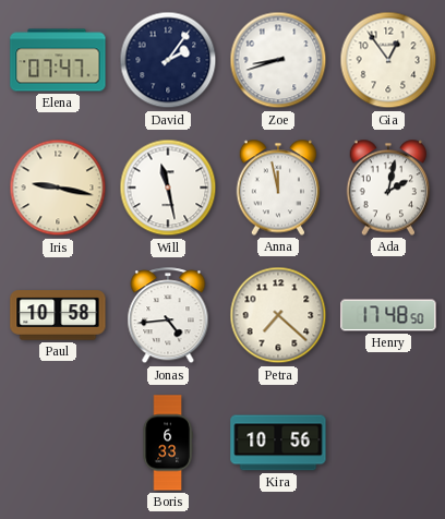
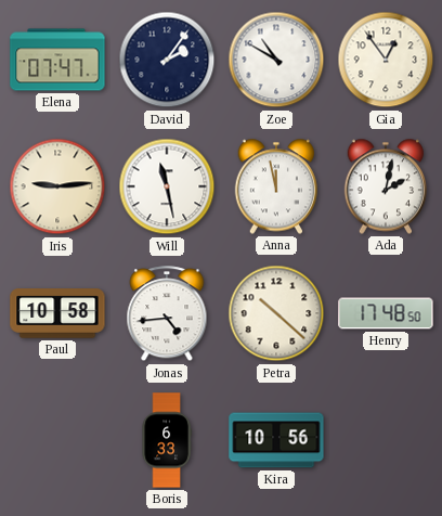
Zoe: 8:42 -> 10:50
Iris: 9:17 -> 9:14
Petra: 7:22 -> 10:22
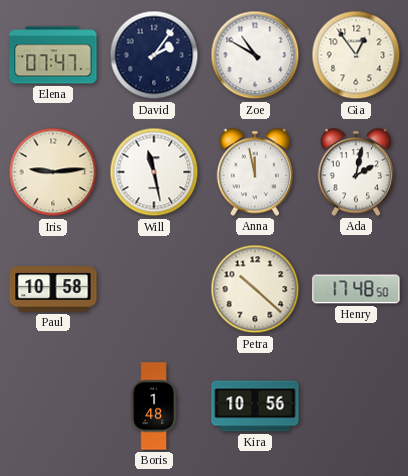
Jonas: 4:44 -> none
Boris: 6:33 -> 1:48
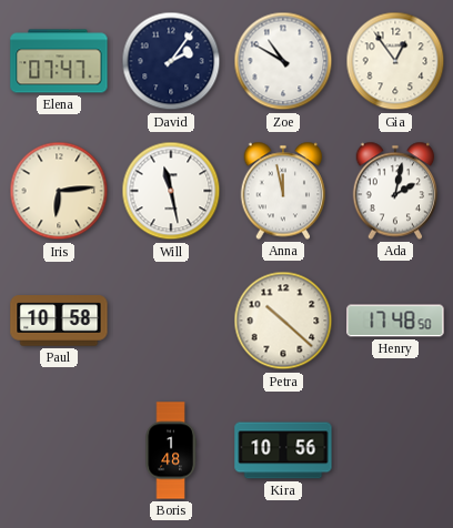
Iris: 9:14 -> 6:14
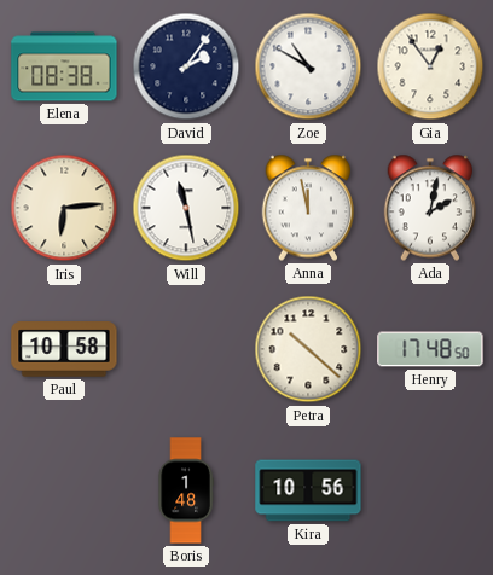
Elena: 07:47 -> 08:38
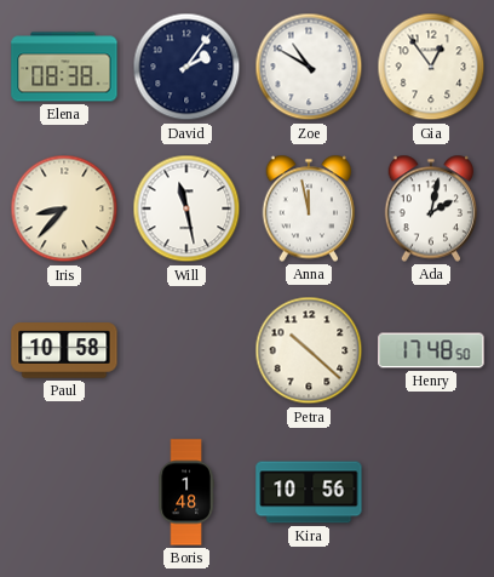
Iris: 6:14 -> 8:37
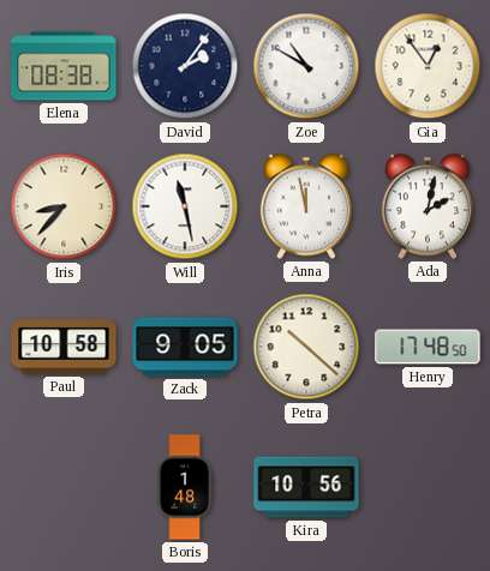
Zack: none -> 9:05
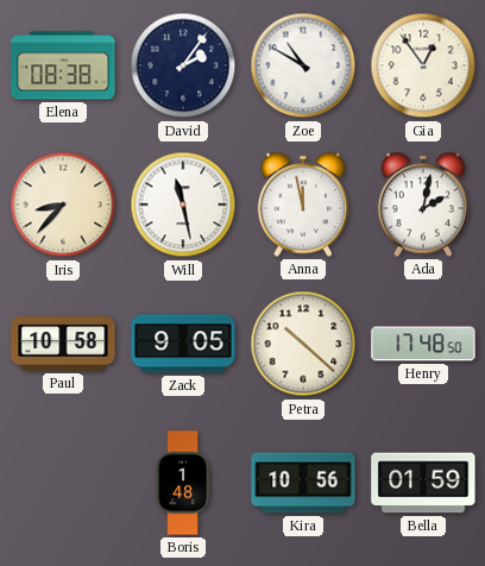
Bella: none -> 01:59
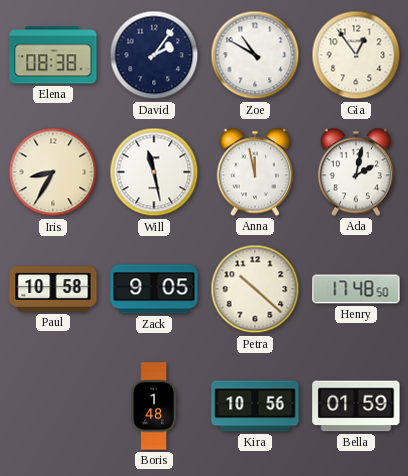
Iris: 8:37 -> 8:35
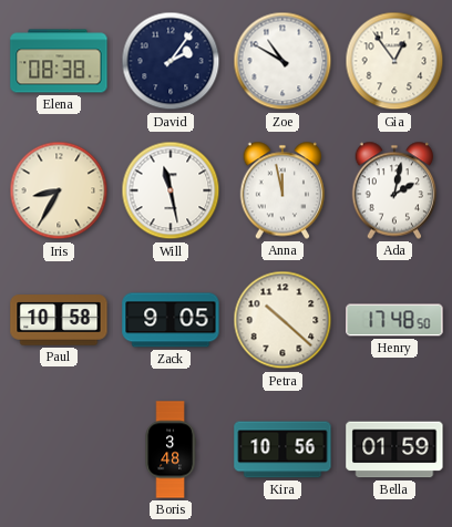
Boris: 1:48 -> 3:48
